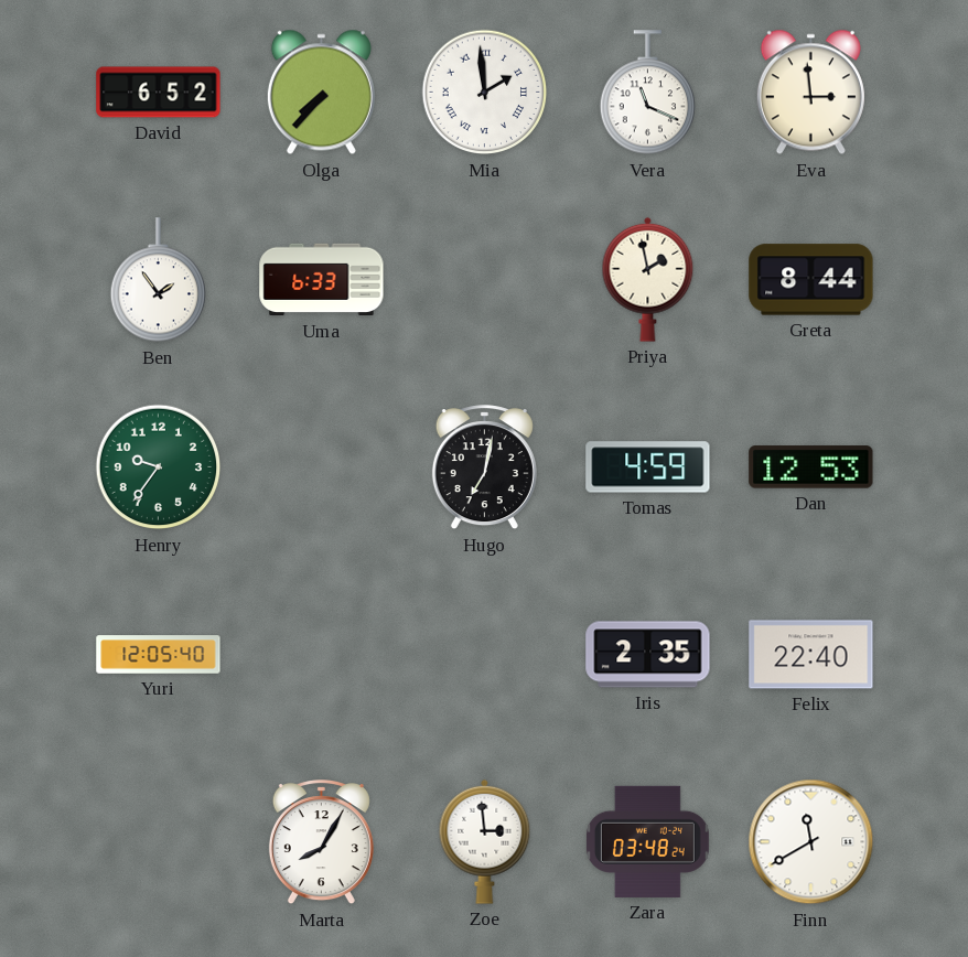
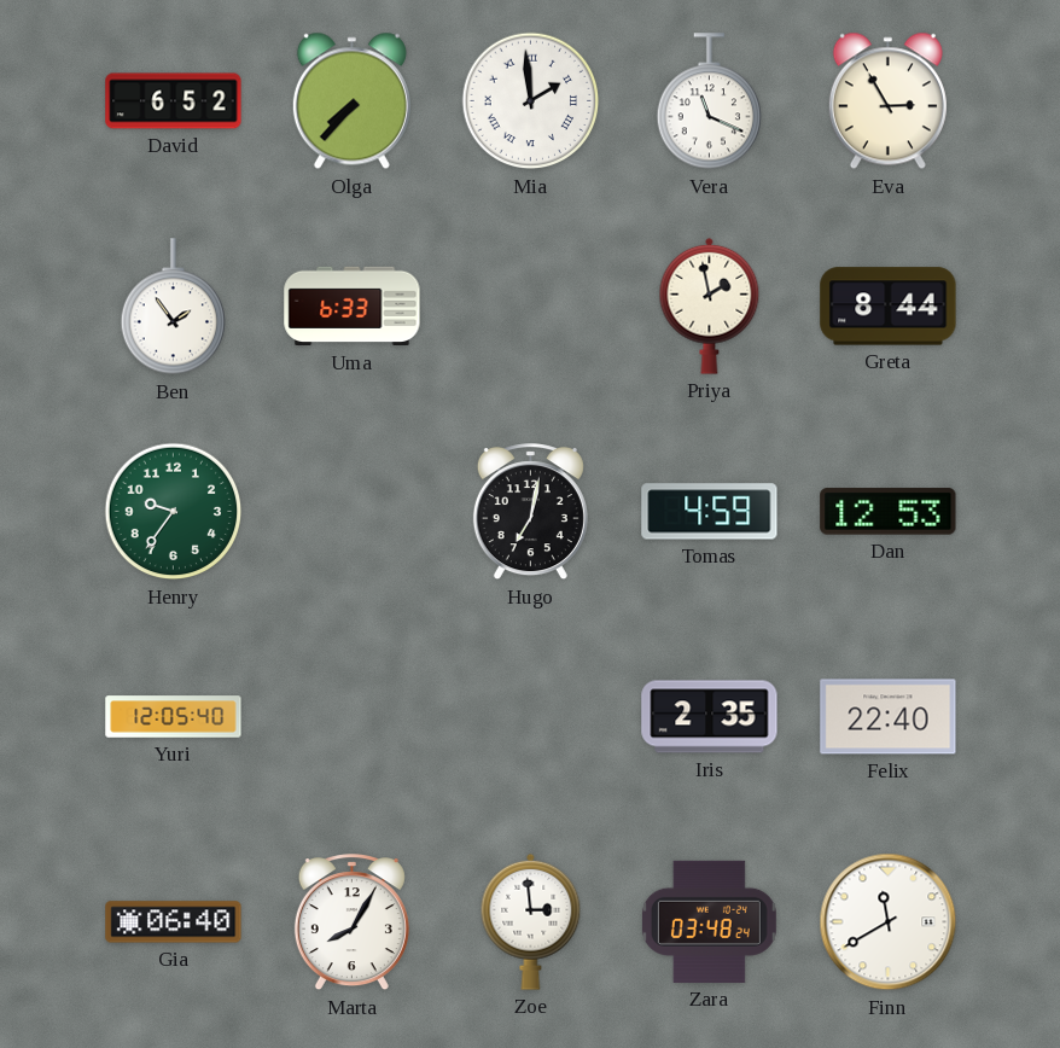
Eva: 2:59 -> 2:55
Gia: none -> 06:40
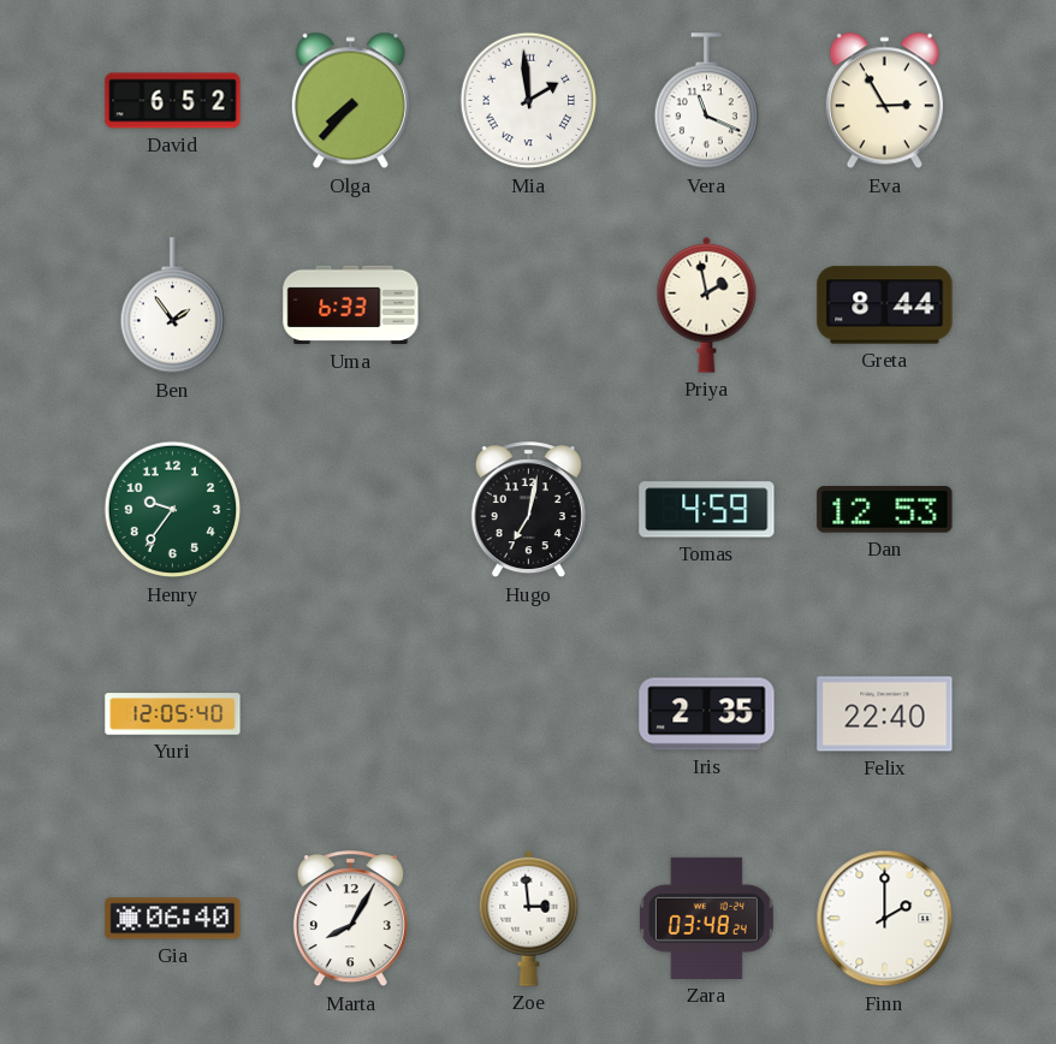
Finn: 11:40 -> 2:00
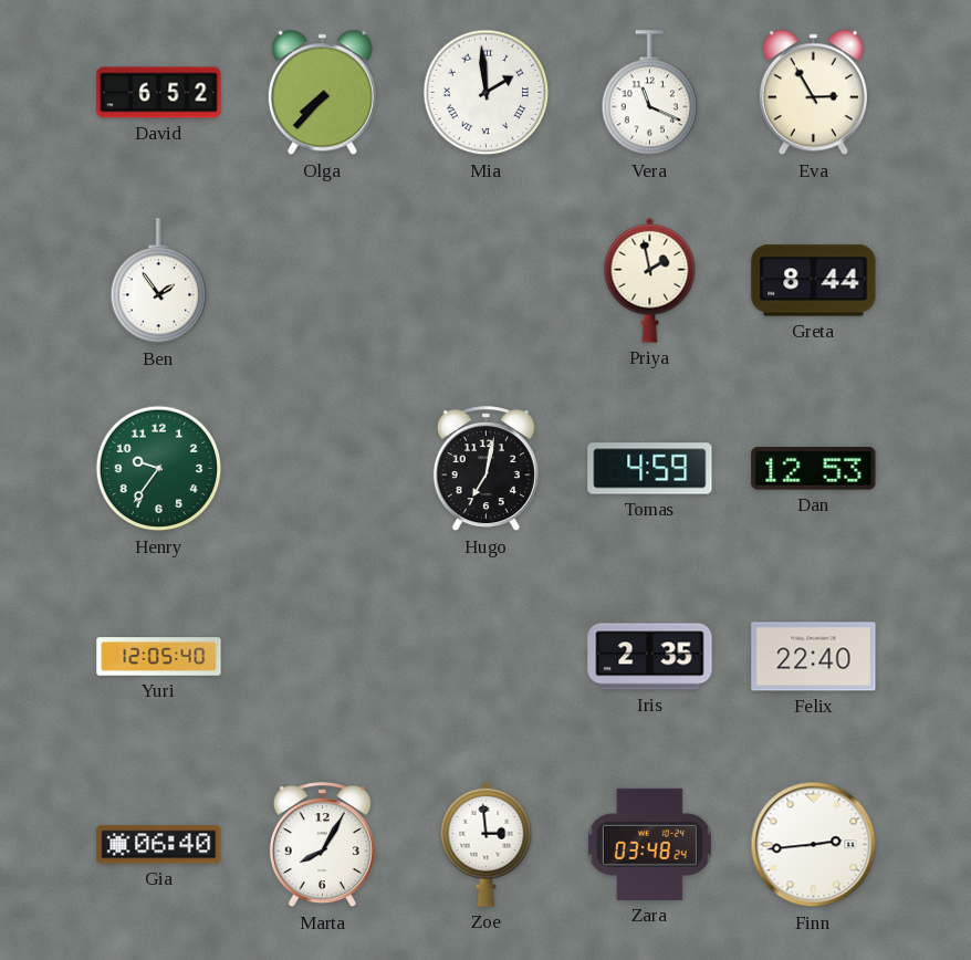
Uma: 6:33 -> none
Finn: 2:00 -> 2:44
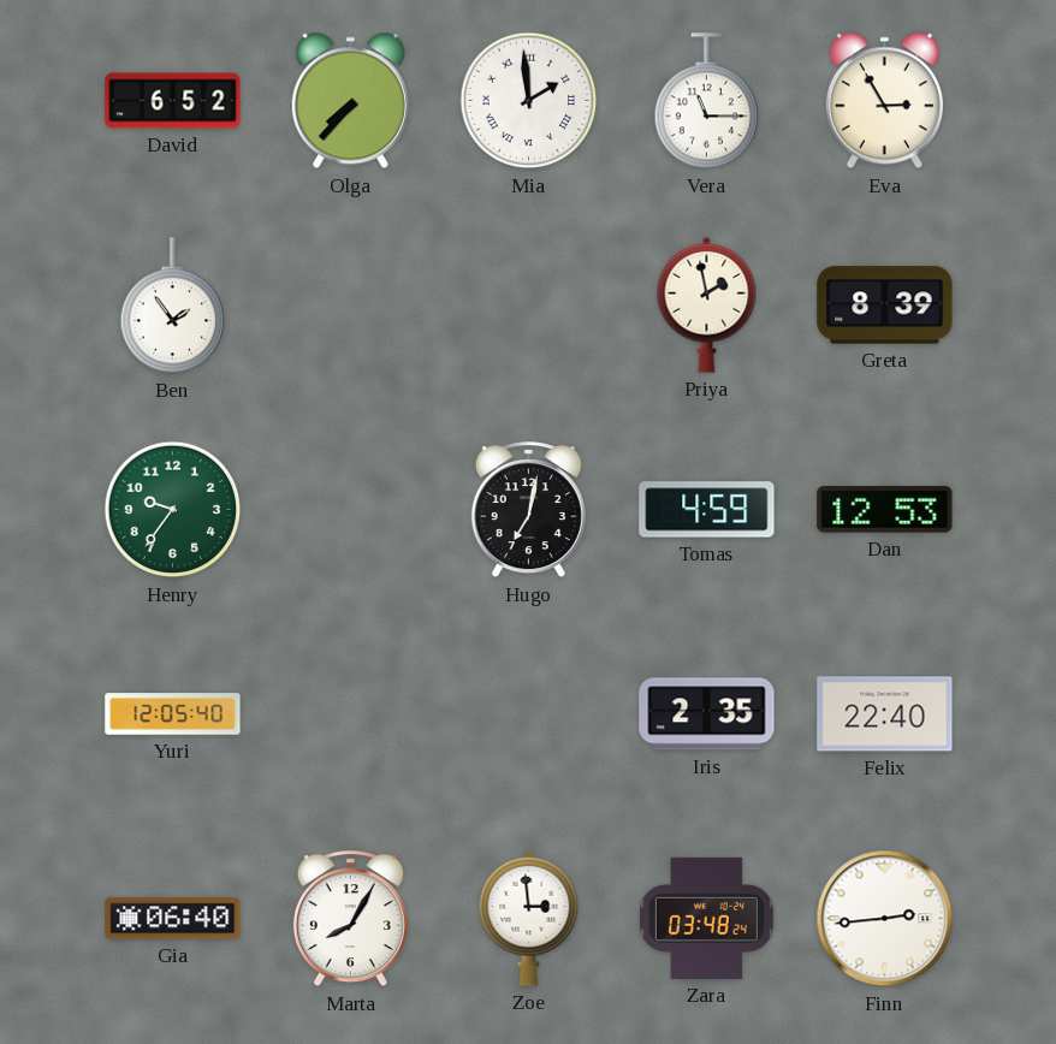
Vera: 11:19 -> 11:15
Greta: 8:44 -> 8:39
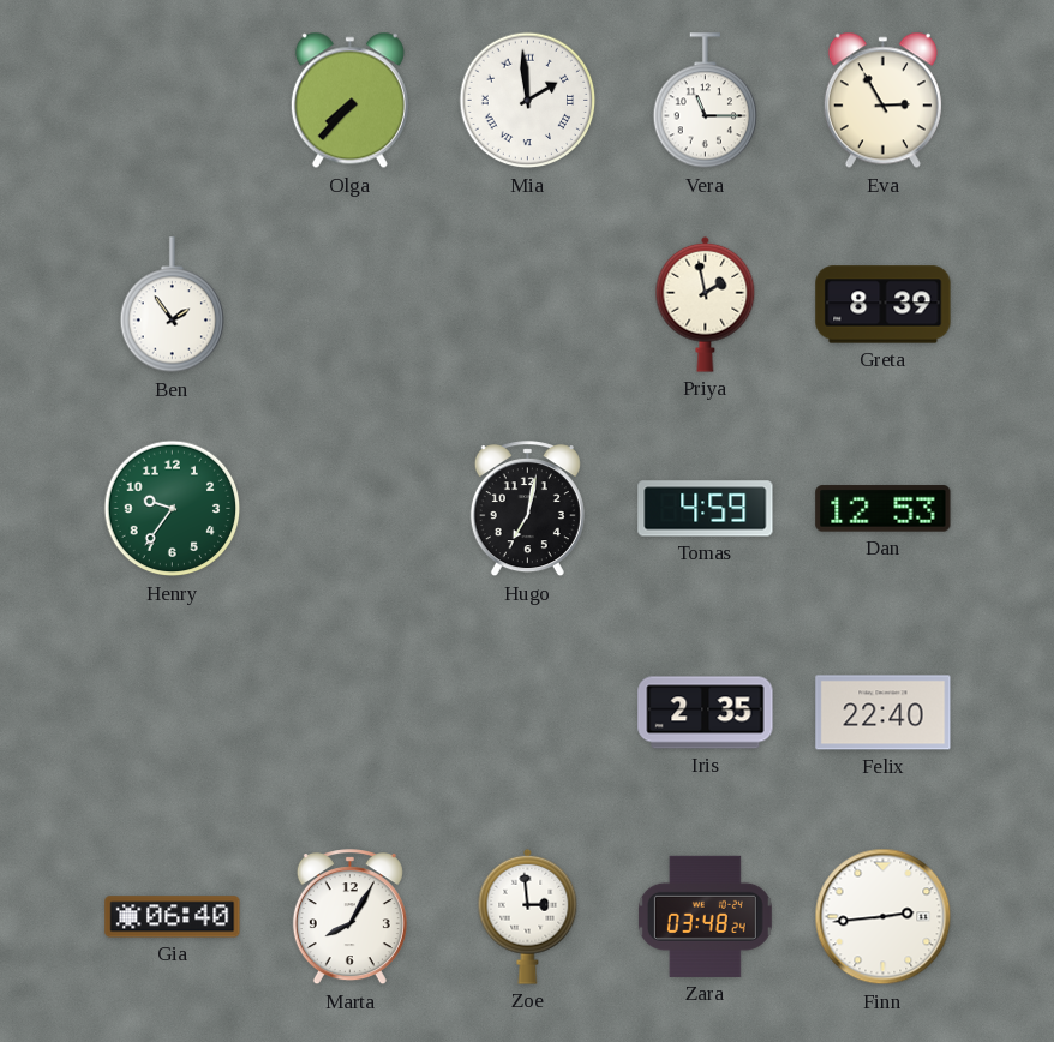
David: 6:52 -> none
Yuri: 12:05 -> none
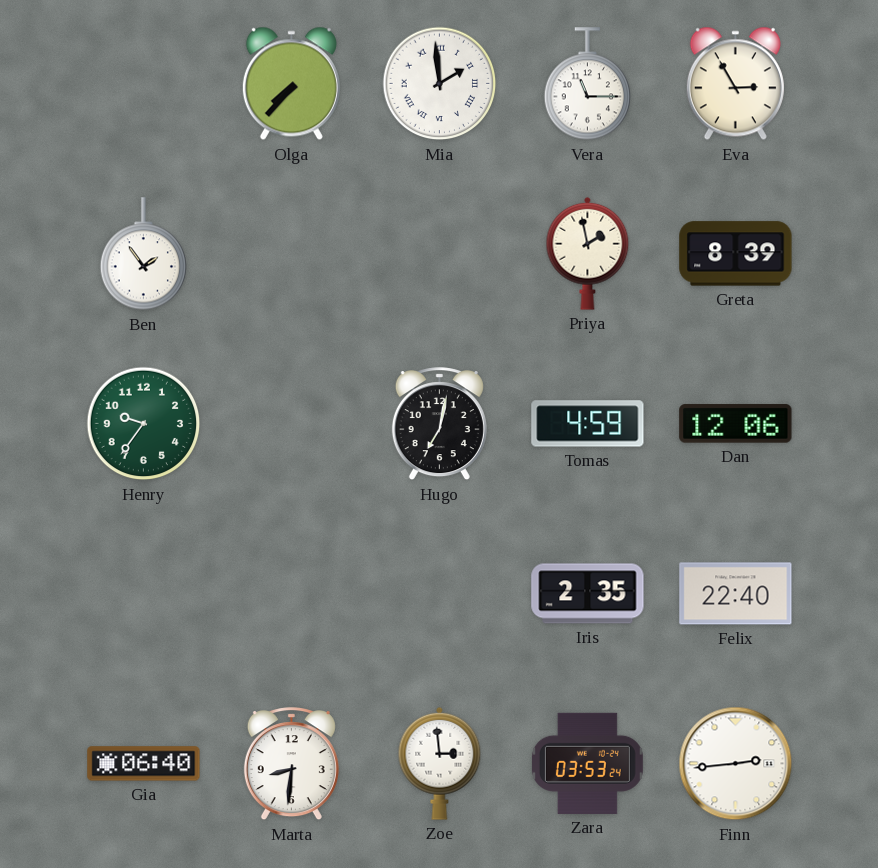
Dan: 12:53 -> 12:06
Marta: 8:05 -> 8:31
Zara: 03:48 -> 03:53
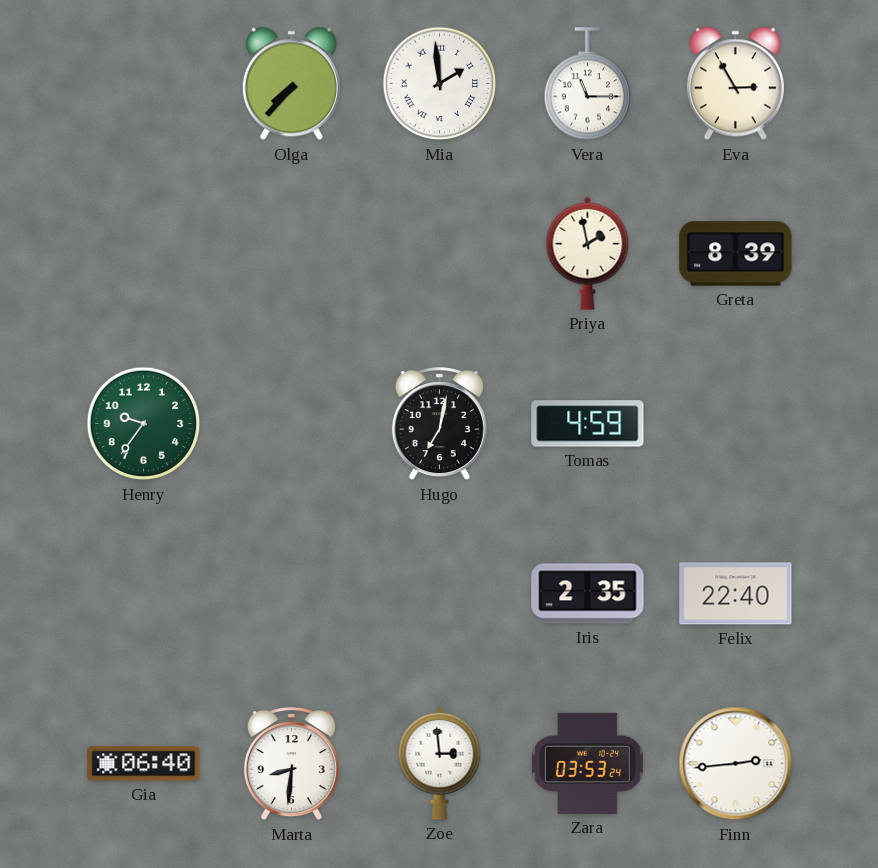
Ben: 1:54 -> none
Dan: 12:06 -> none
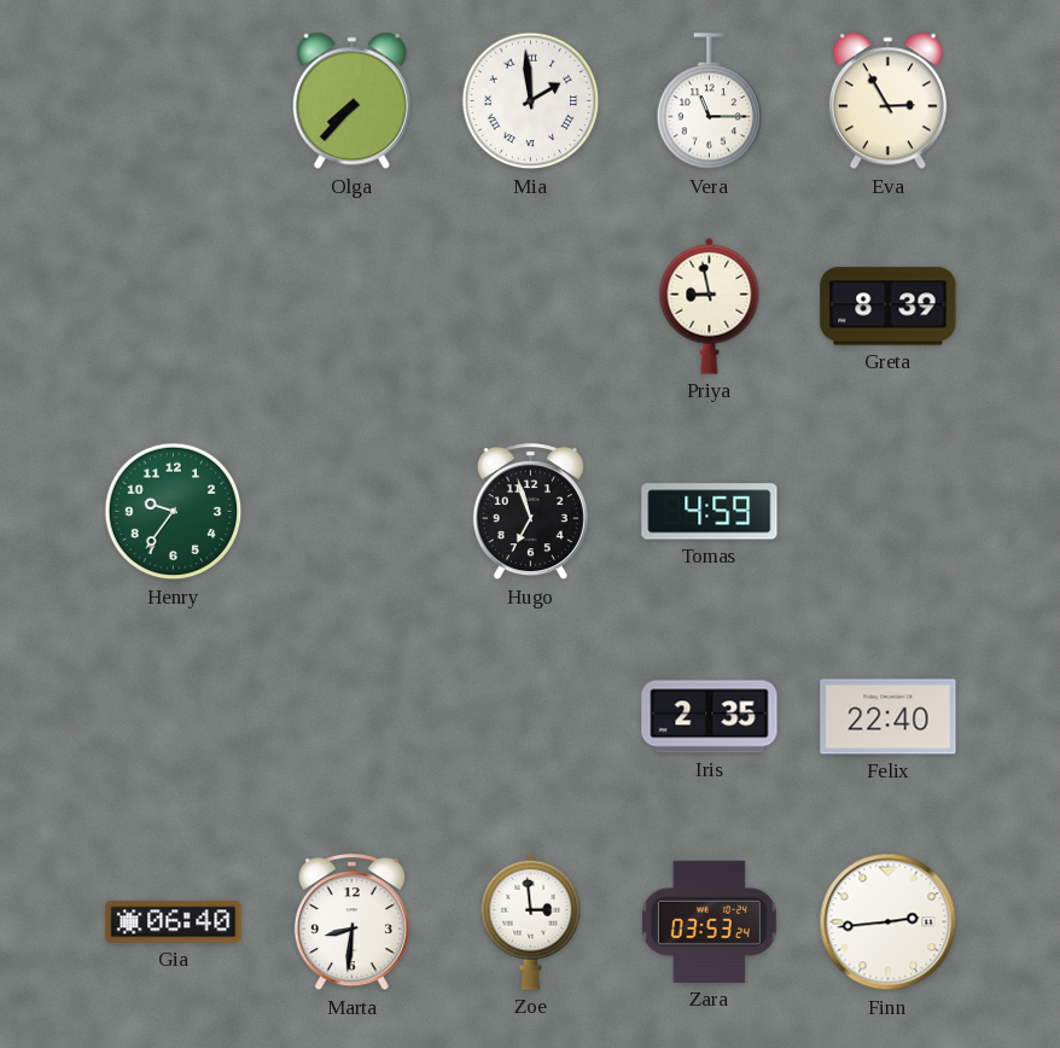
Priya: 1:58 -> 8:58
Hugo: 7:02 -> 6:57
